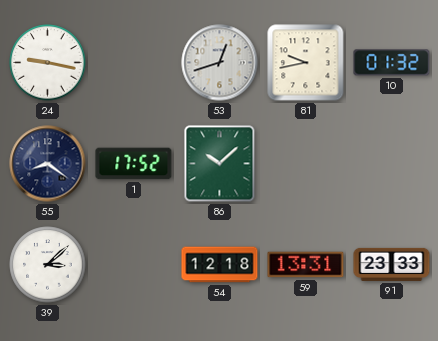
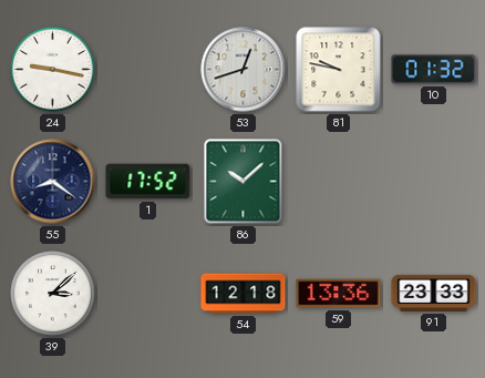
81: 9:43 -> 9:47
59: 13:31 -> 13:36
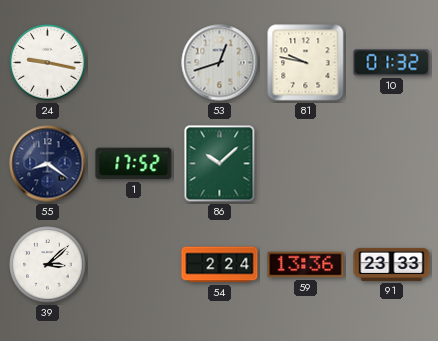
54: 12:18 -> 2:24
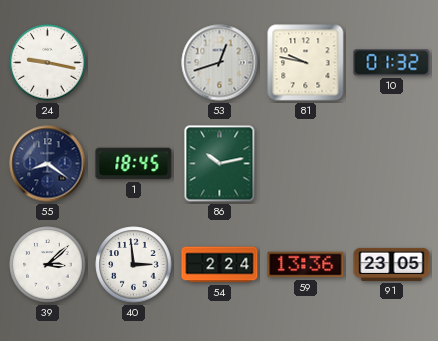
1: 17:52 -> 18:45
86: 10:08 -> 10:13
40: none -> 2:59
91: 23:33 -> 23:05
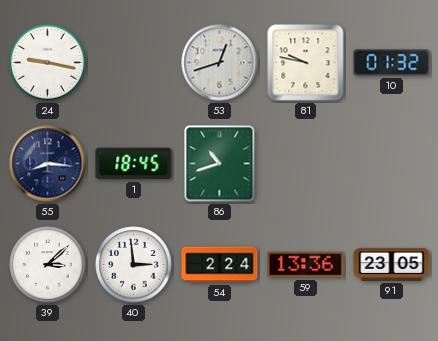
55: 8:21 -> 8:16
86: 10:13 -> 10:42
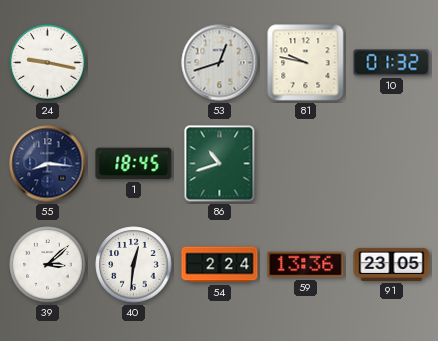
40: 2:59 -> 12:31
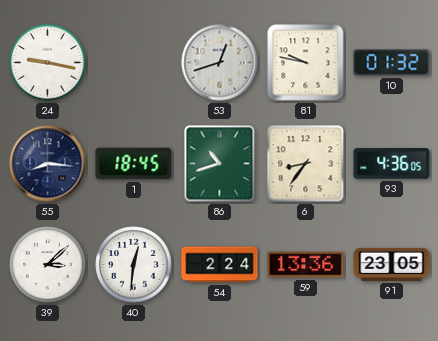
6: none -> 8:36
93: none -> 4:36
